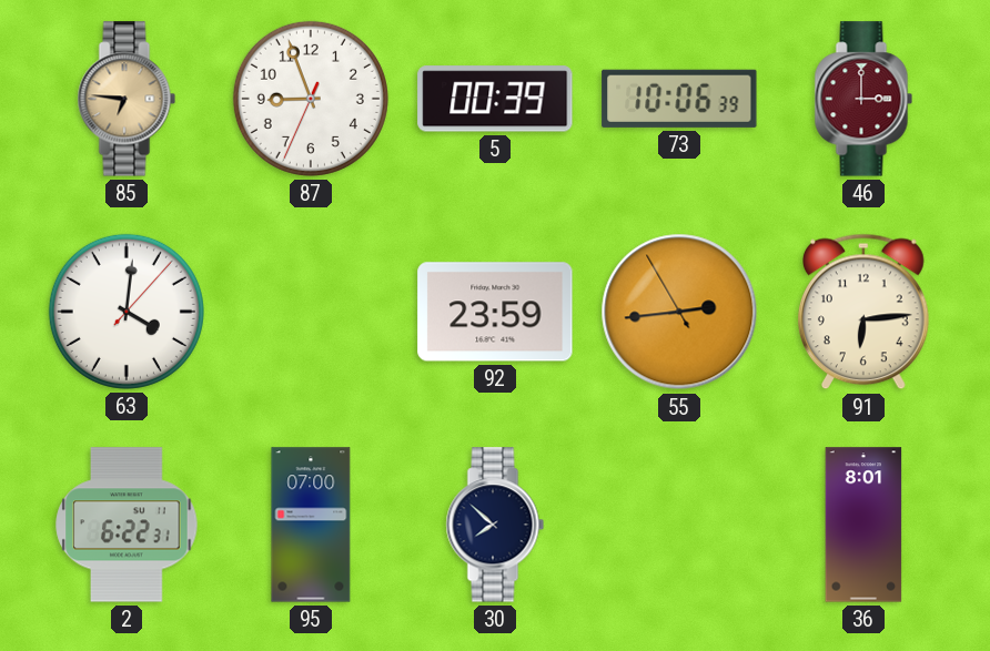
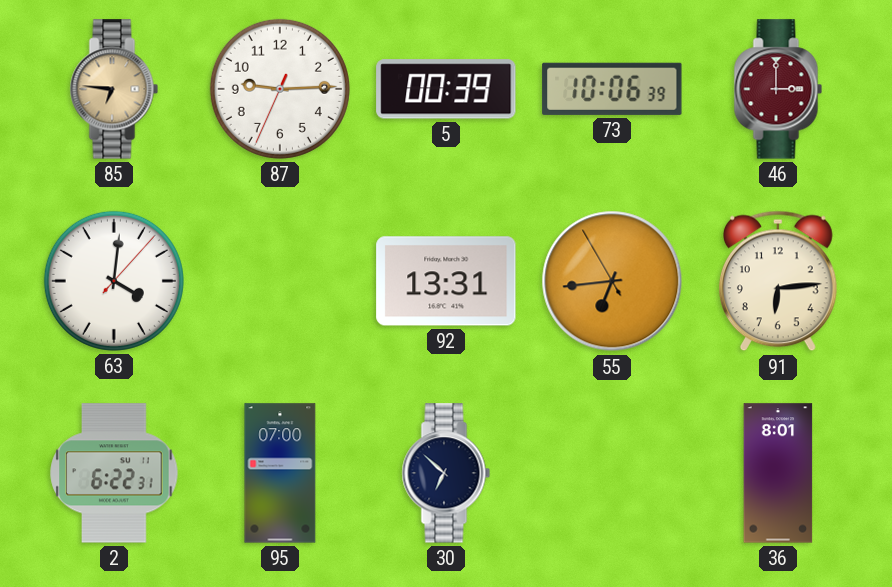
87: 8:56 -> 9:14
92: 23:59 -> 13:31
55: 2:43 -> 6:43
30: 7:52 -> 6:52
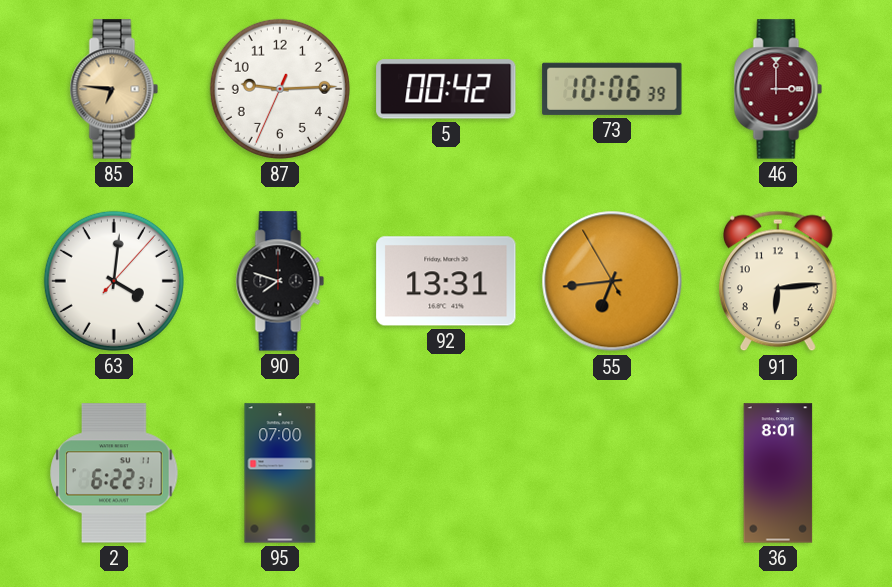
5: 00:39 -> 00:42
90: none -> 7:48
30: 6:52 -> none
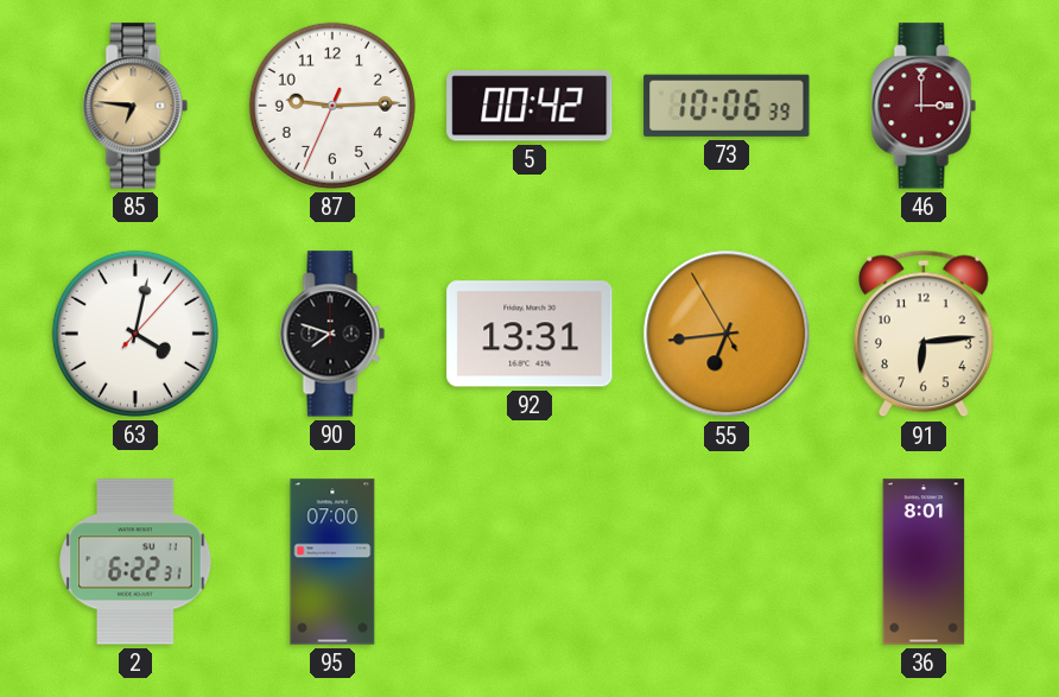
63: 4:01 -> 4:02
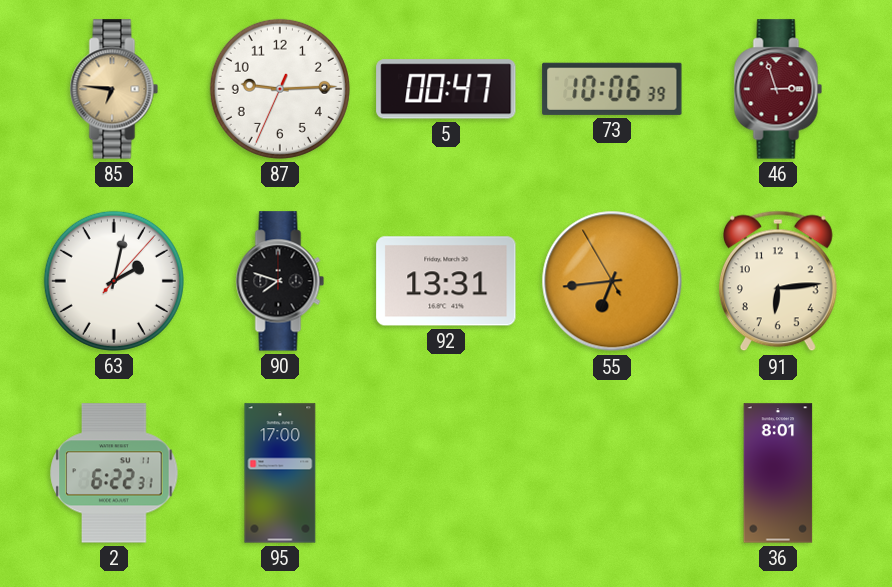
5: 00:42 -> 00:47
46: 3:00 -> 2:57
63: 4:02 -> 2:02
95: 07:00 -> 17:00
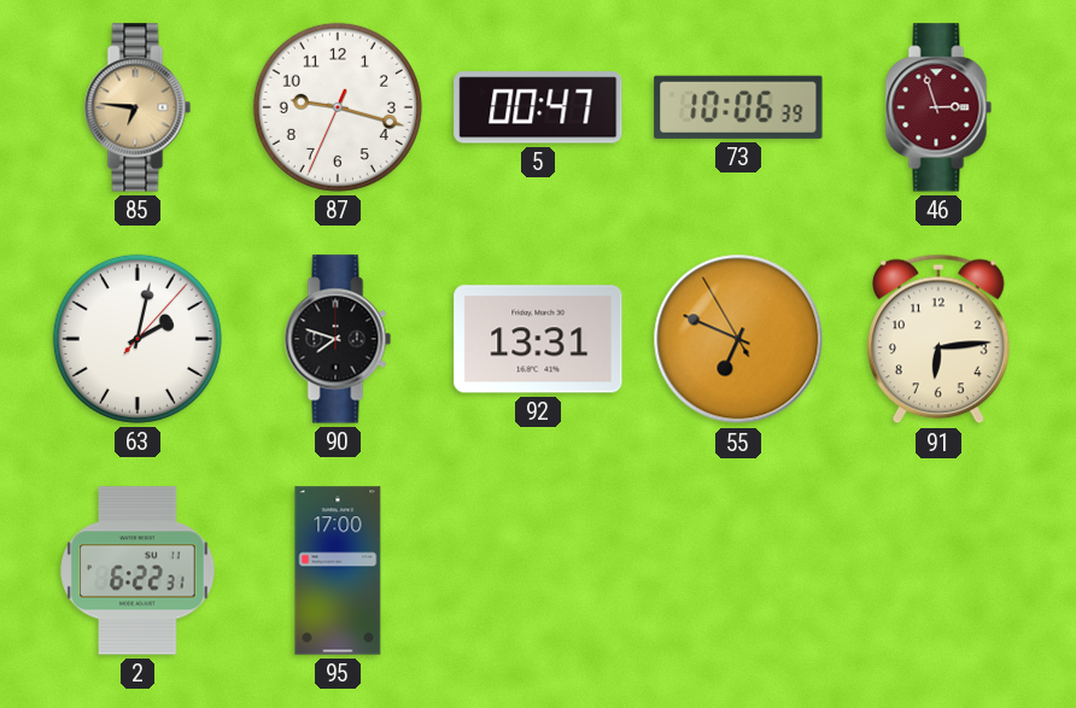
87: 9:14 -> 9:17
55: 6:43 -> 6:48
36: 8:01 -> none
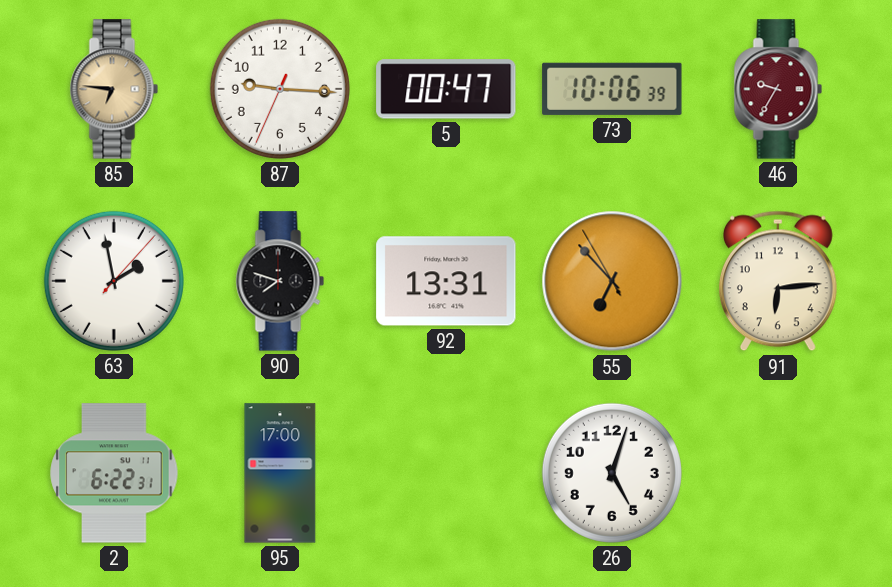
87: 9:17 -> 9:15
46: 2:57 -> 9:35
63: 2:02 -> 1:58
55: 6:48 -> 6:52
26: none -> 5:03
